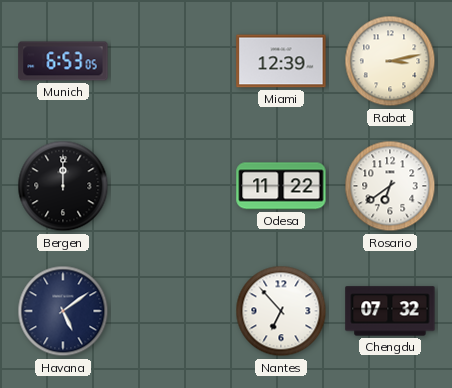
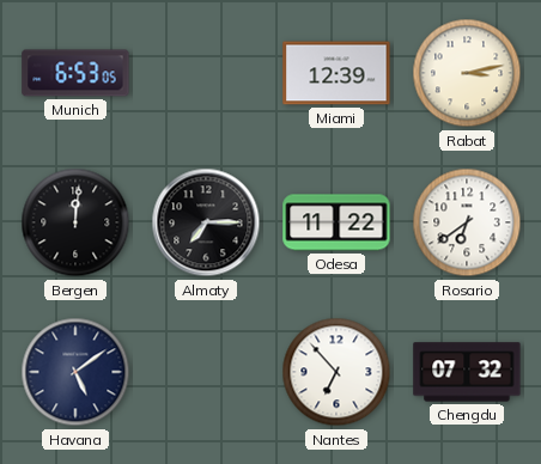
Bergen: 12:00 -> 12:01
Almaty: none -> 7:15
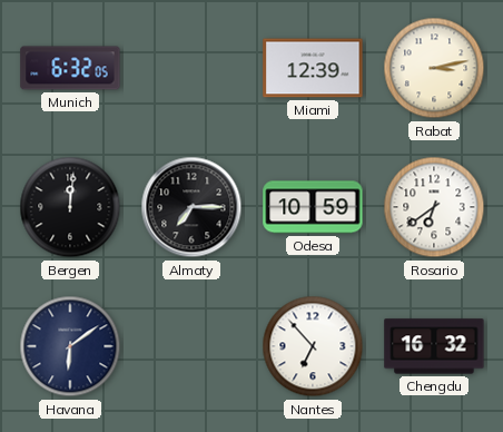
Munich: 6:53 -> 6:32
Odesa: 11:22 -> 10:59
Havana: 5:09 -> 6:09
Chengdu: 07:32 -> 16:32
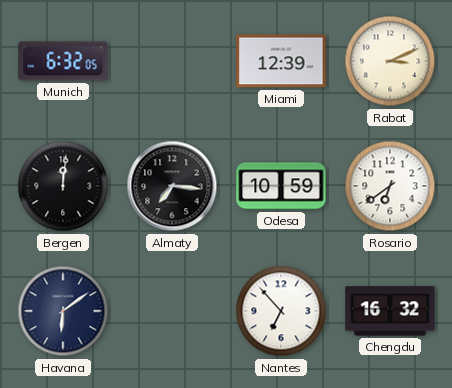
Rabat: 3:13 -> 3:11
Almaty: 7:15 -> 7:16
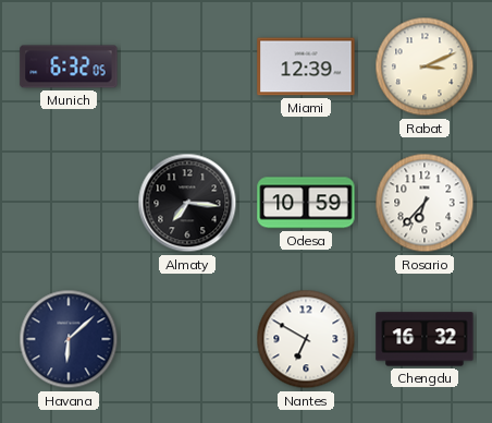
Bergen: 12:01 -> none
Rosario: 6:39 -> 6:37
Havana: 6:09 -> 6:08
Nantes: 6:53 -> 6:50
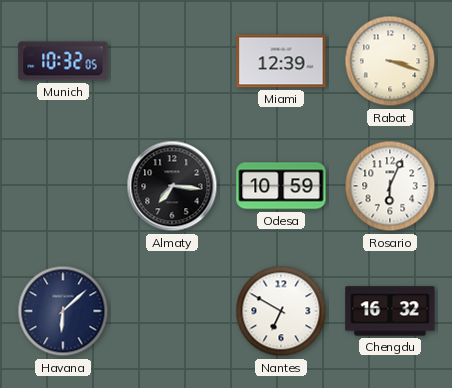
Munich: 6:32 -> 10:32
Rabat: 3:11 -> 3:18
Rosario: 6:37 -> 6:04
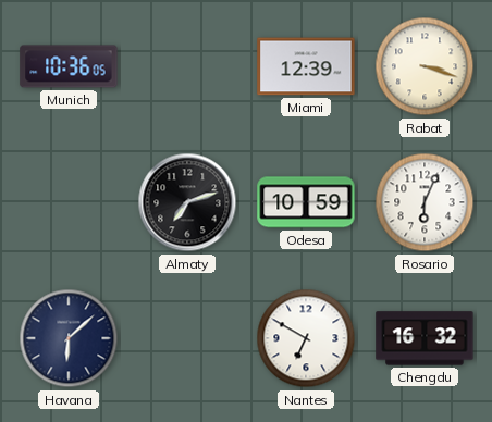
Munich: 10:32 -> 10:36
Almaty: 7:16 -> 7:12
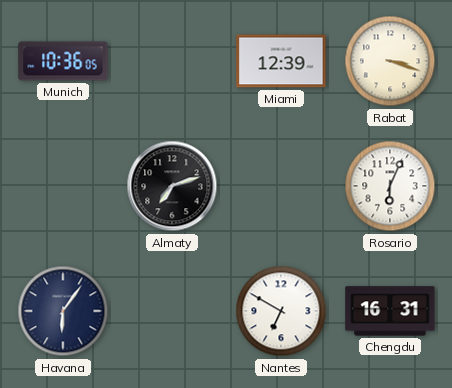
Odesa: 10:59 -> none
Havana: 6:08 -> 6:06
Chengdu: 16:32 -> 16:31
